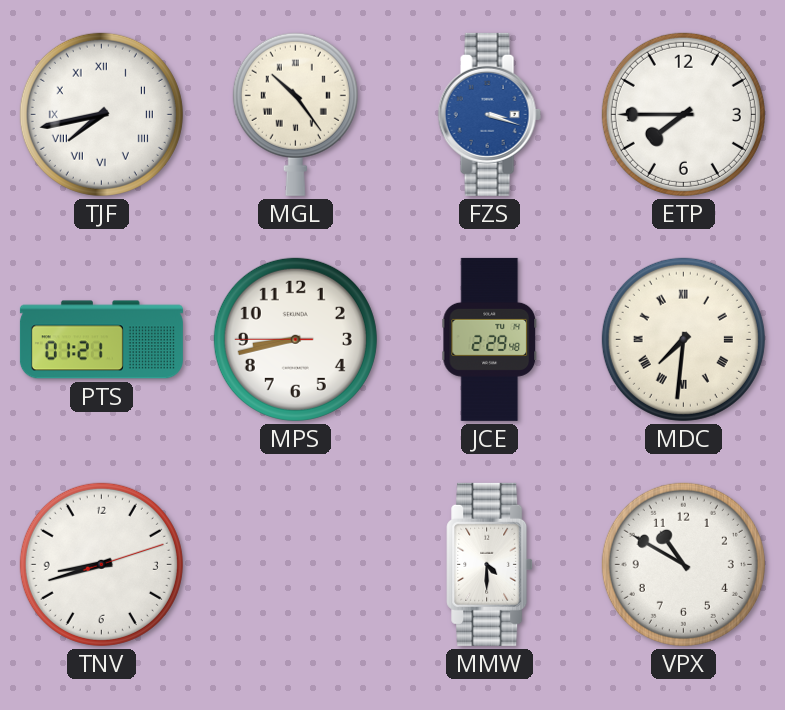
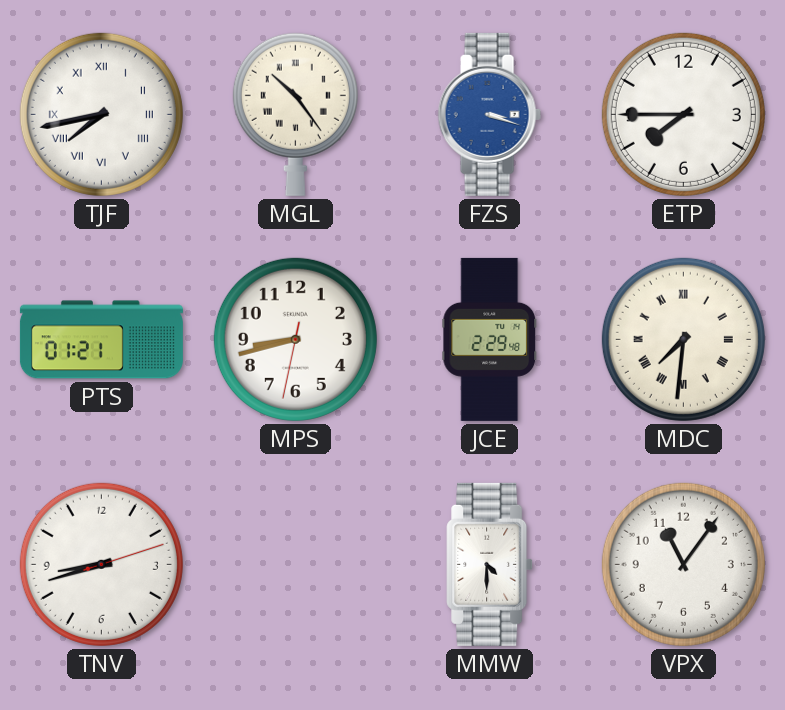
MPS: 8:42:45 -> 8:42:32
VPX: 10:50 -> 11:06
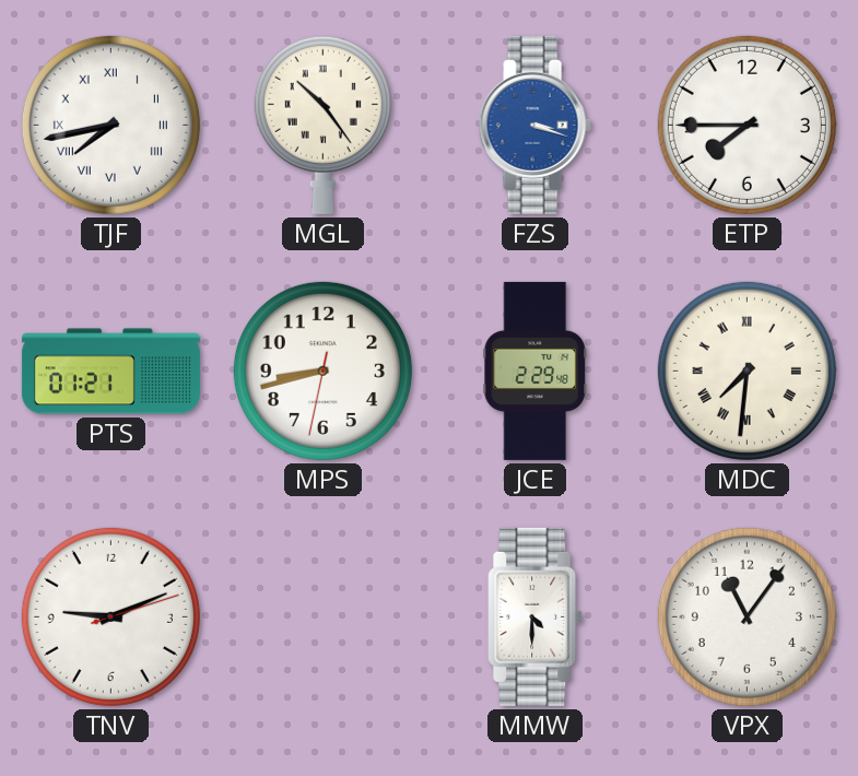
TNV: 8:42 -> 9:11
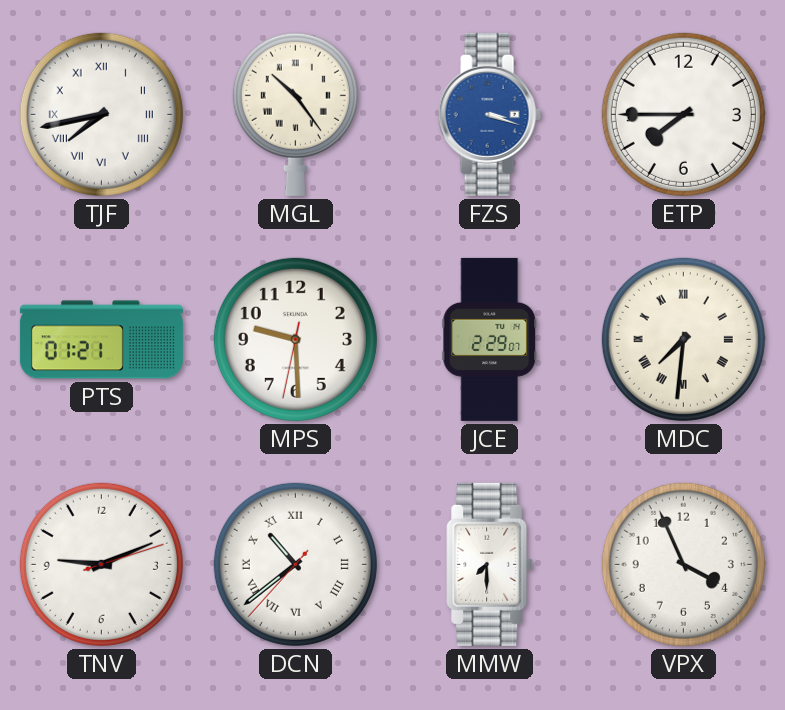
MPS: 8:42 -> 9:29
JCE: 2:29:48 -> 2:29:07
DCN: none -> 10:38
MMW: 4:30 -> 7:30
VPX: 11:06 -> 3:56
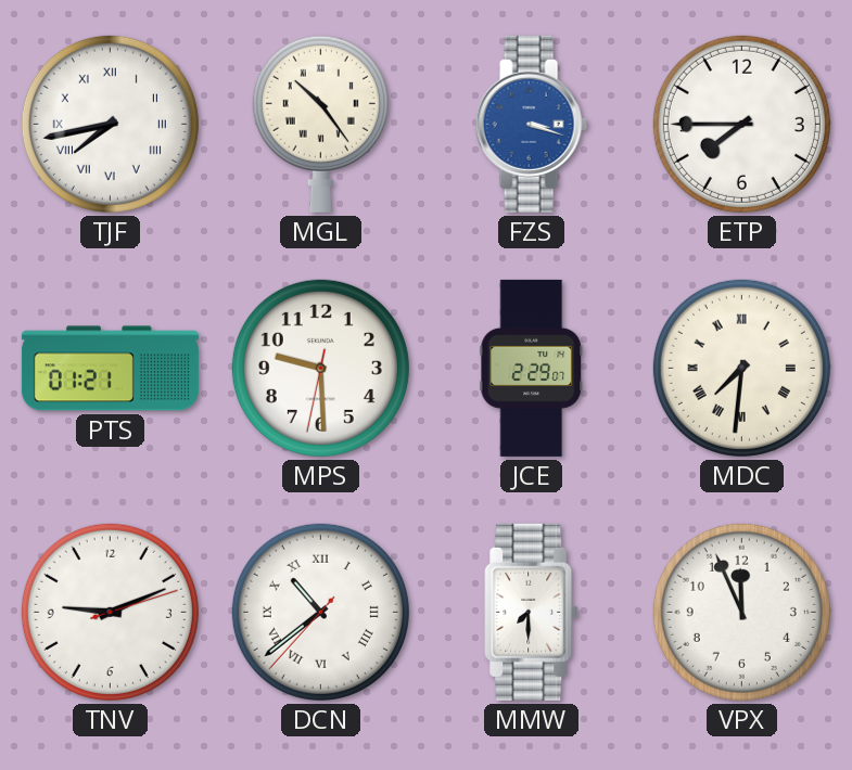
VPX: 3:56 -> 11:56
